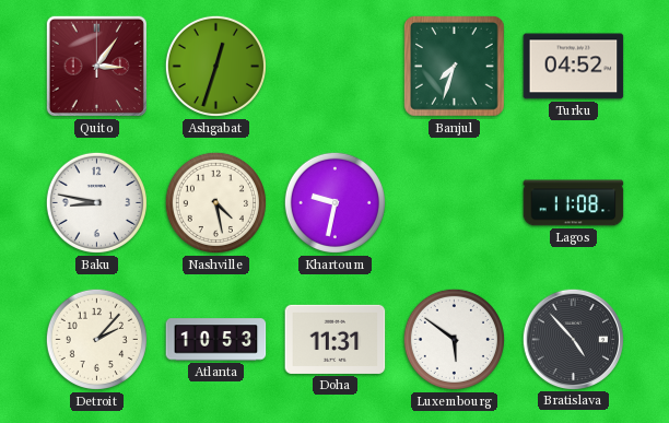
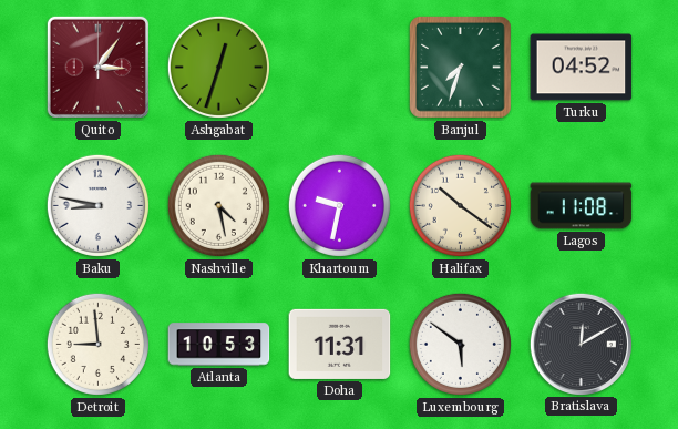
Halifax: none -> 10:21
Detroit: 2:07 -> 8:59
Bratislava: 4:53 -> 12:10
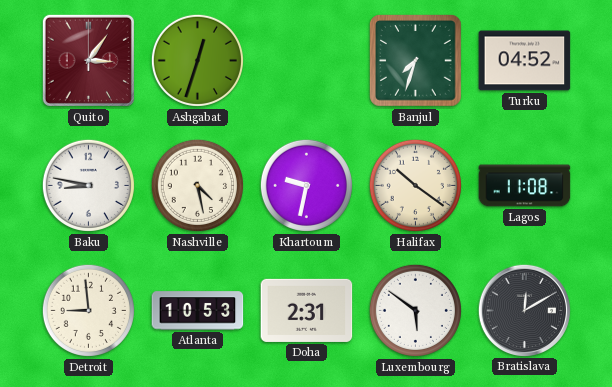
Doha: 11:31 -> 2:31
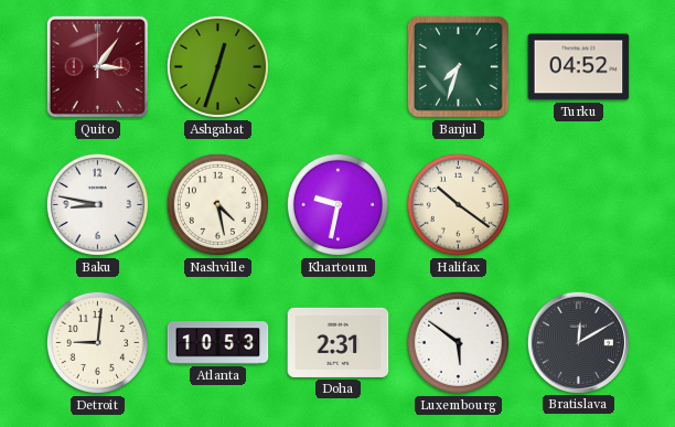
Lagos: 11:08 -> none
Detroit: 8:59 -> 9:01
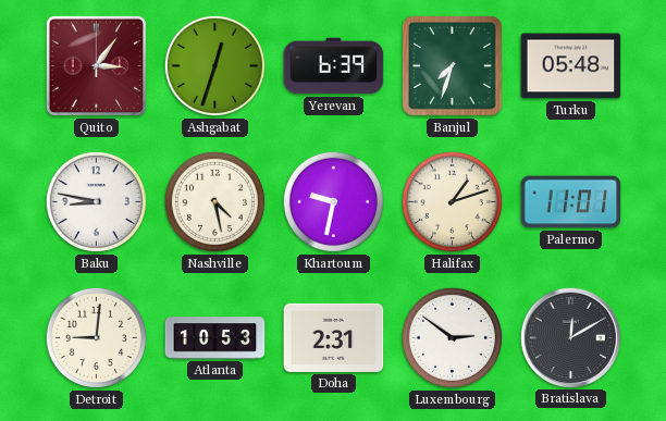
Yerevan: none -> 6:39
Turku: 04:52 -> 05:48
Halifax: 10:21 -> 1:12
Palermo: none -> 11:01
Luxembourg: 5:51 -> 2:51
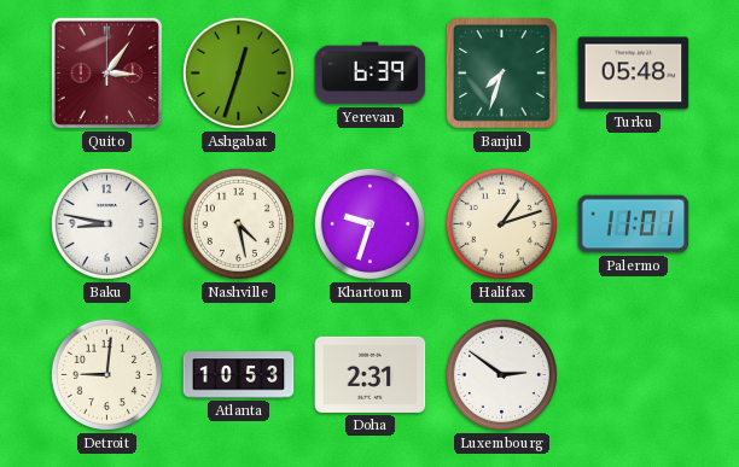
Khartoum: 9:32 -> 9:33
Bratislava: 12:10 -> none
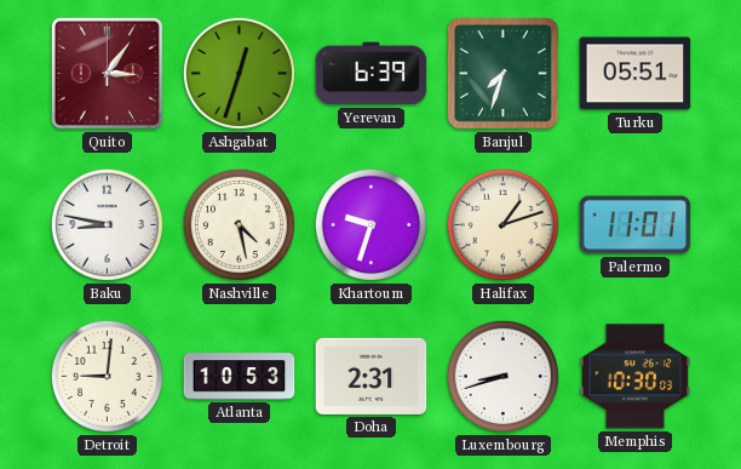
Turku: 05:48 -> 05:51
Luxembourg: 2:51 -> 8:42
Memphis: none -> 10:30
